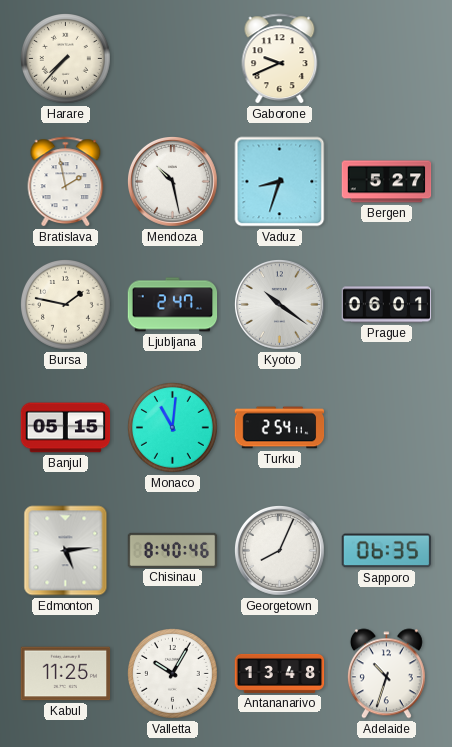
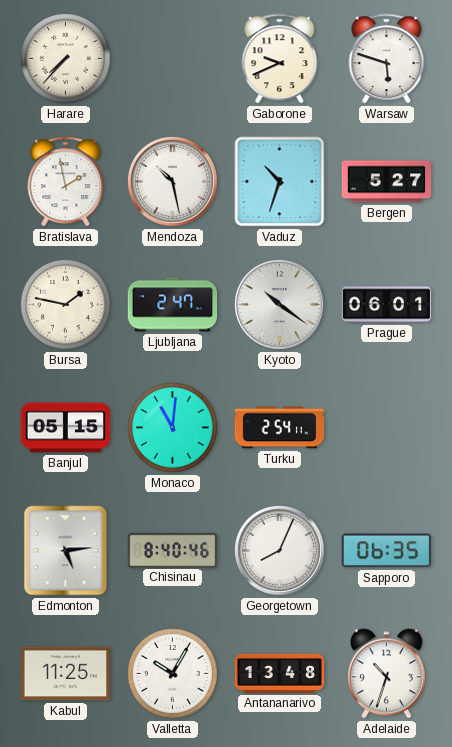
Warsaw: none -> 5:48
Vaduz: 8:33 -> 10:33
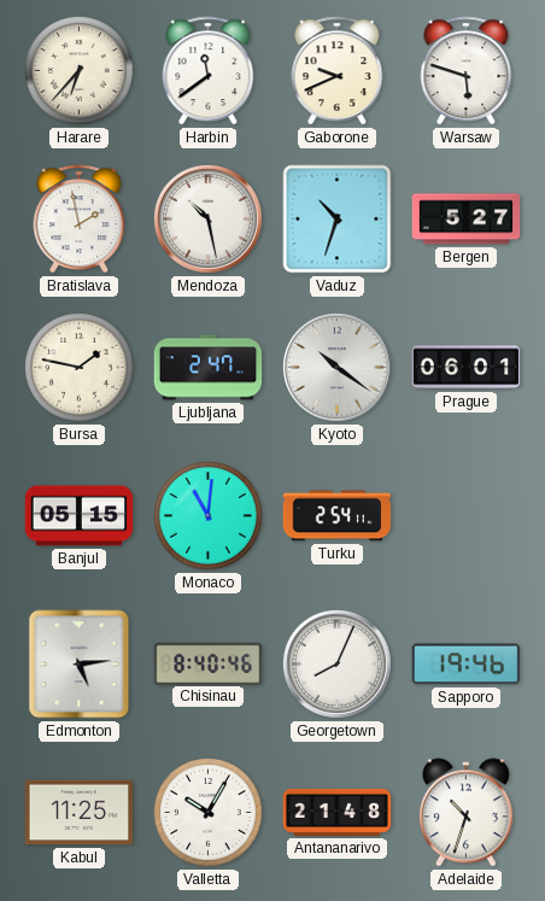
Harare: 7:37 -> 6:37
Harbin: none -> 11:39
Sapporo: 06:35 -> 19:46
Antananarivo: 13:48 -> 21:48
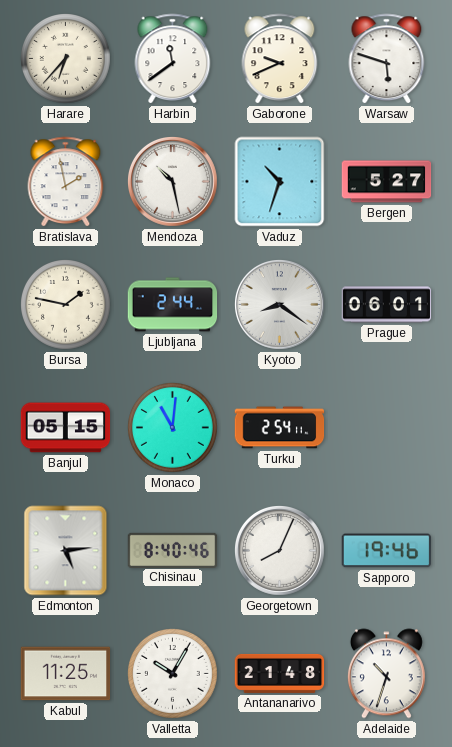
Ljubljana: 2:47 -> 2:44
Kyoto: 10:21 -> 8:21
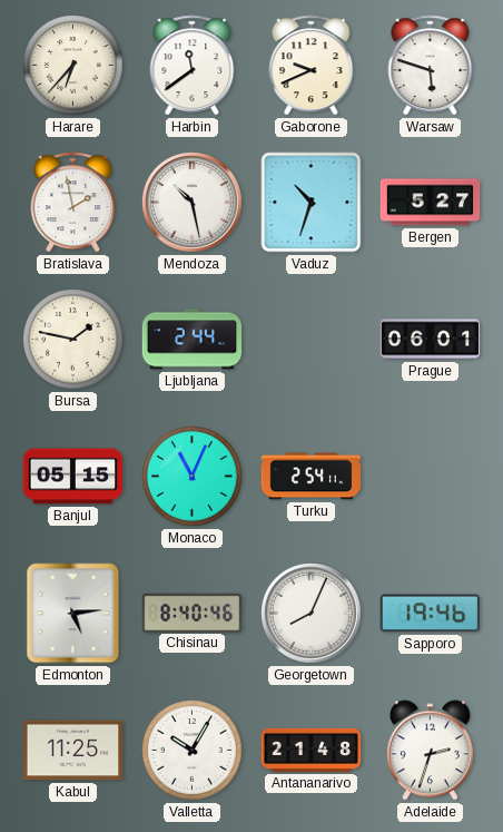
Kyoto: 8:21 -> none
Monaco: 11:01 -> 11:04
Adelaide: 10:33 -> 2:33
